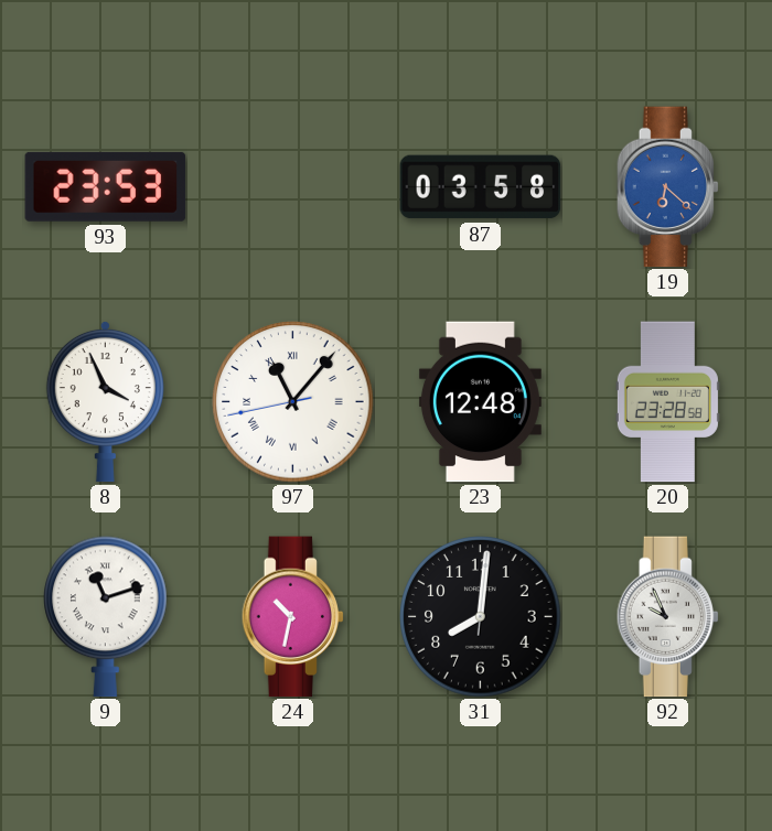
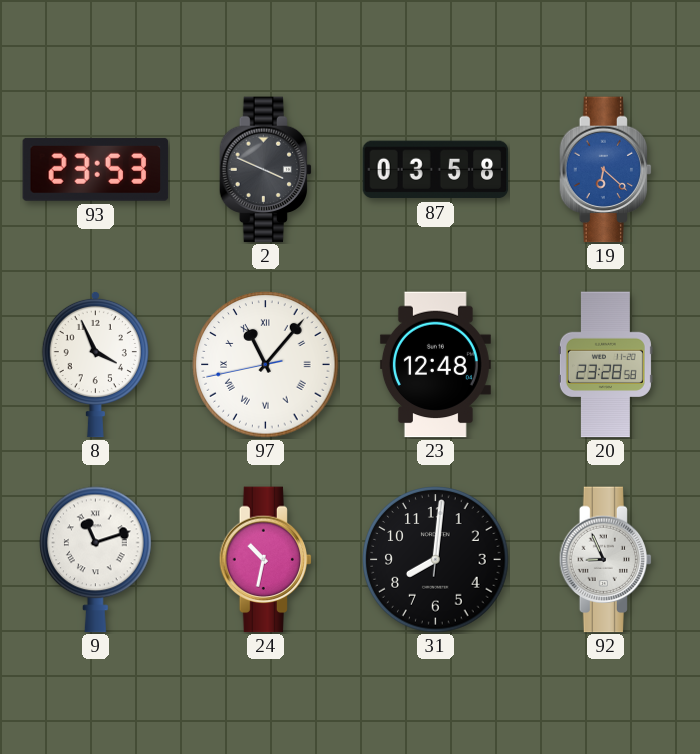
2: none -> 3:49
92: 9:56 -> 8:56
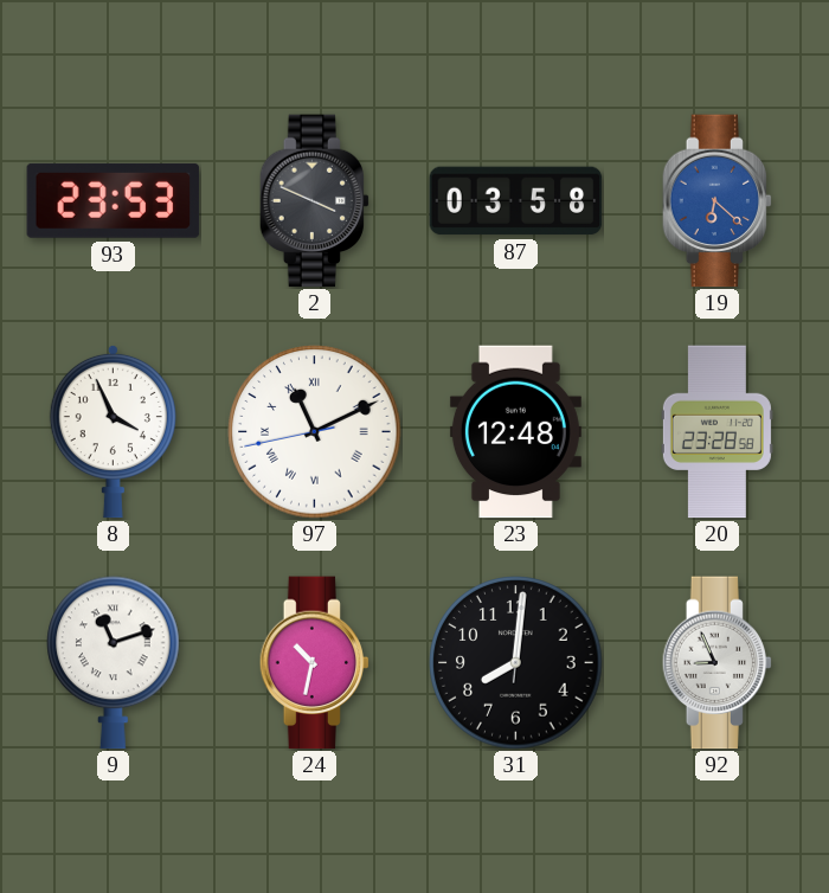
97: 11:06 -> 11:10
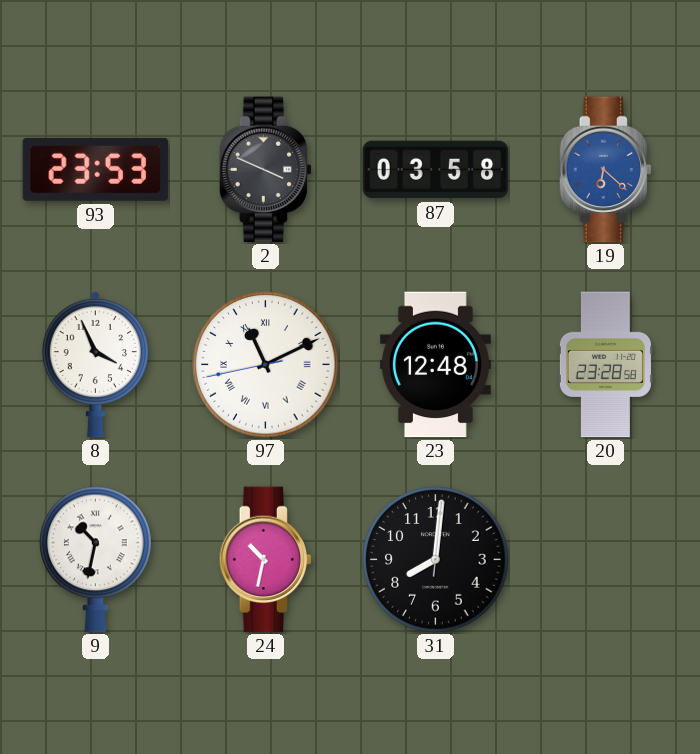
9: 11:12 -> 10:32
92: 8:56 -> none
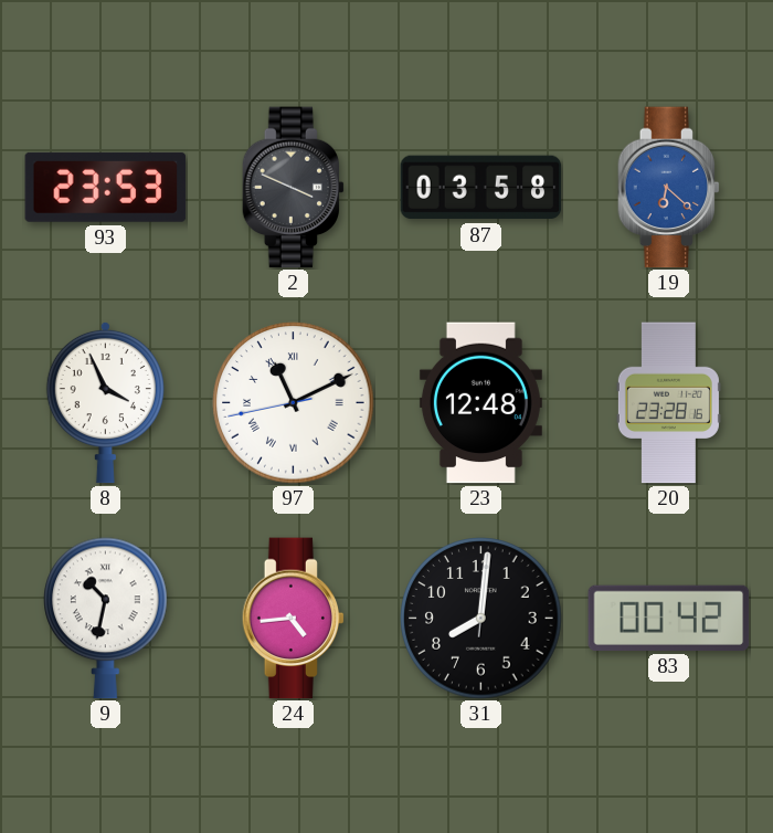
20: 23:28:58 -> 23:28:16
24: 10:32 -> 4:44
83: none -> 00:42
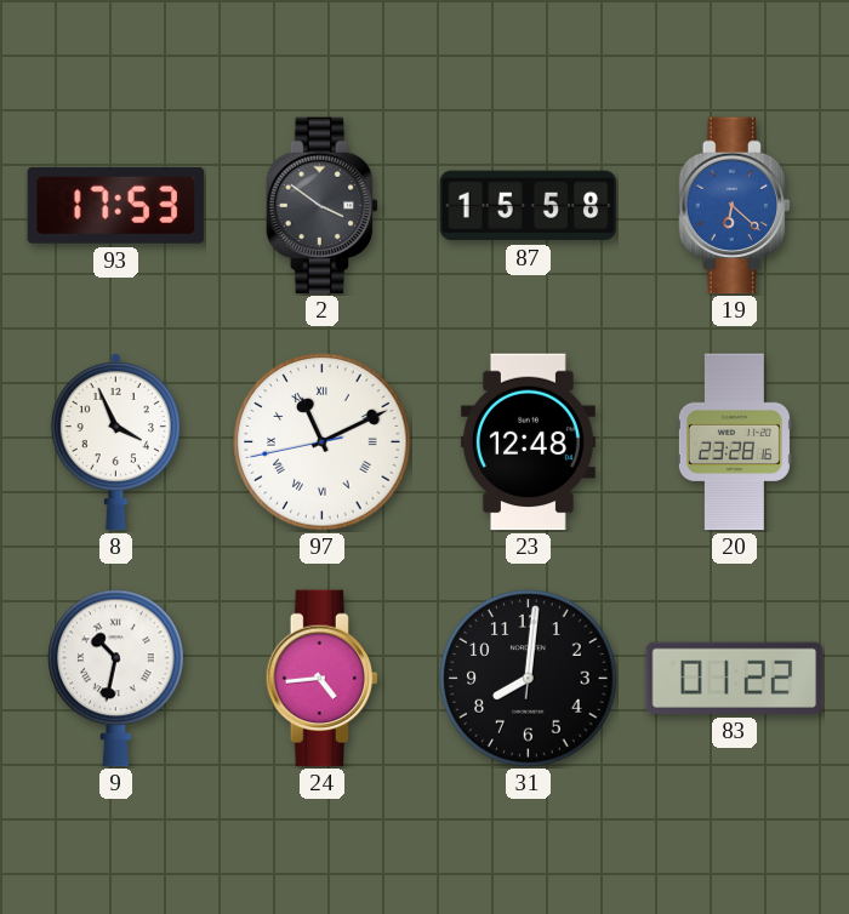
93: 23:53 -> 17:53
2: 3:49 -> 3:51
87: 03:58 -> 15:58
83: 00:42 -> 01:22
